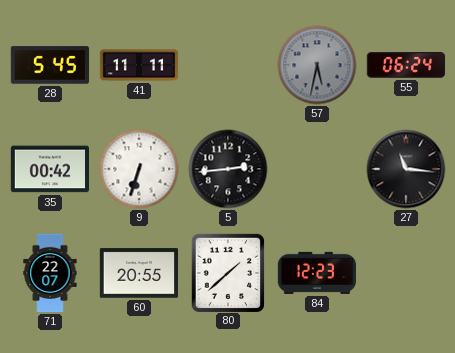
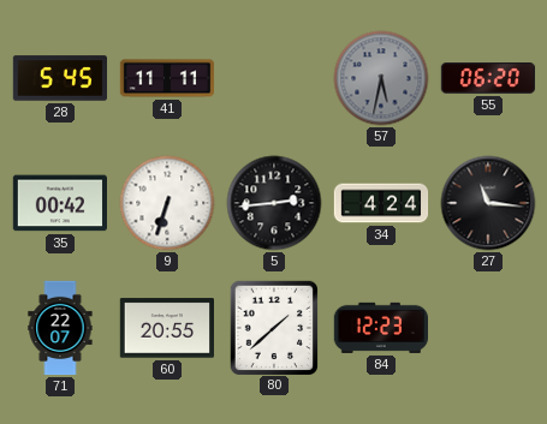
55: 06:24 -> 06:20
34: none -> 4:24
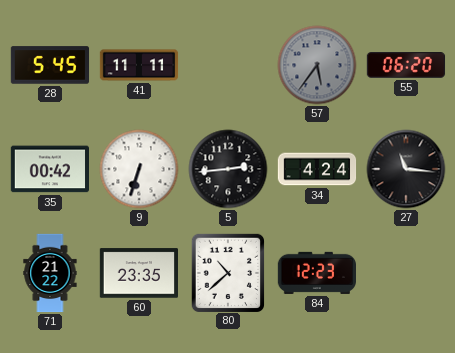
57: 5:32 -> 5:36
71: 22:07 -> 21:22
60: 20:55 -> 23:35
80: 1:38 -> 10:38
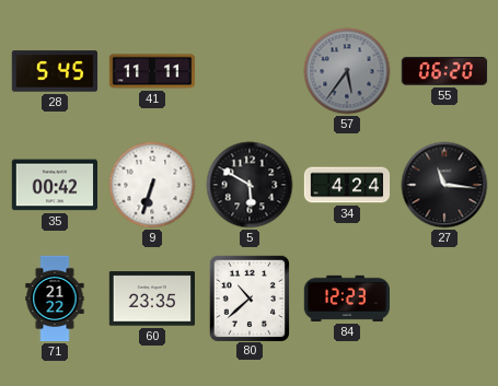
5: 2:44 -> 5:50
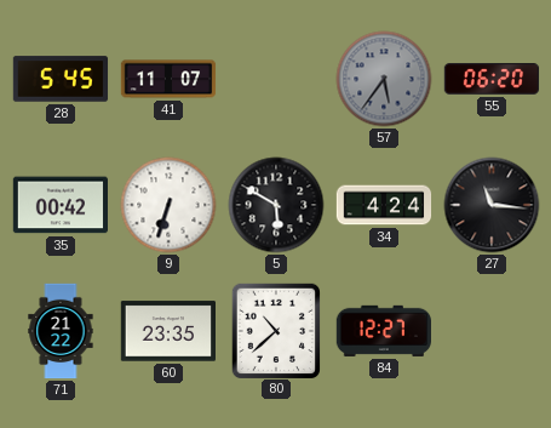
41: 11:11 -> 11:07
84: 12:23 -> 12:27
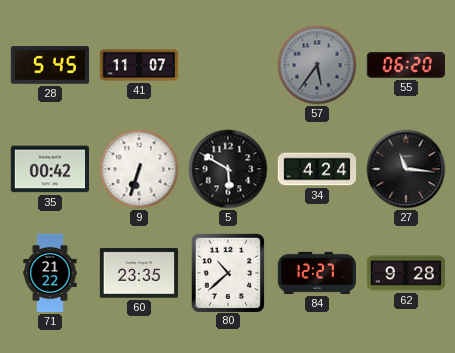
62: none -> 9:28
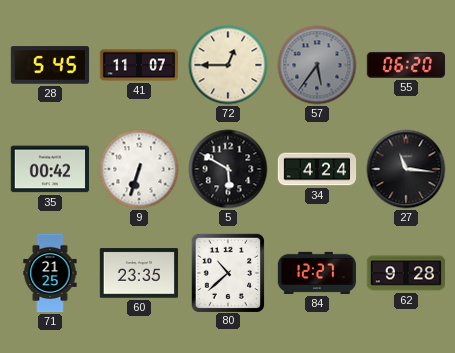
72: none -> 12:45
71: 21:22 -> 21:25
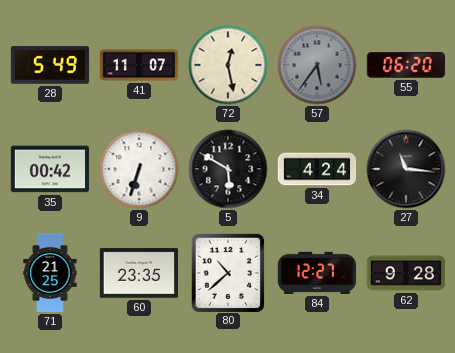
28: 5:45 -> 5:49
72: 12:45 -> 12:28
